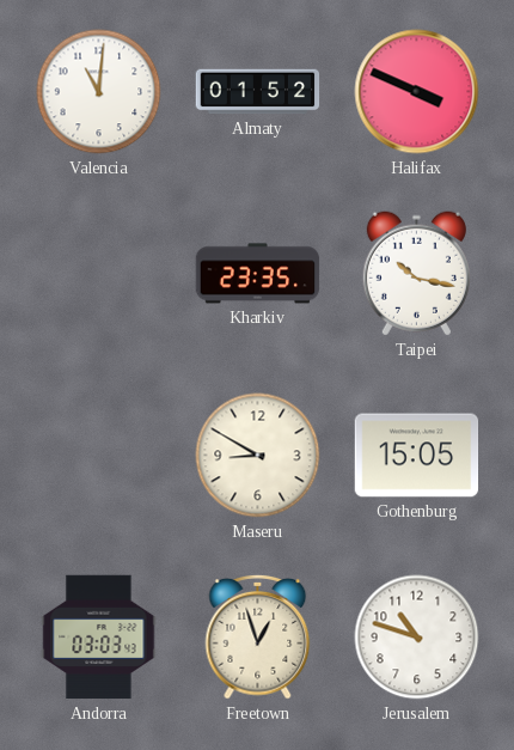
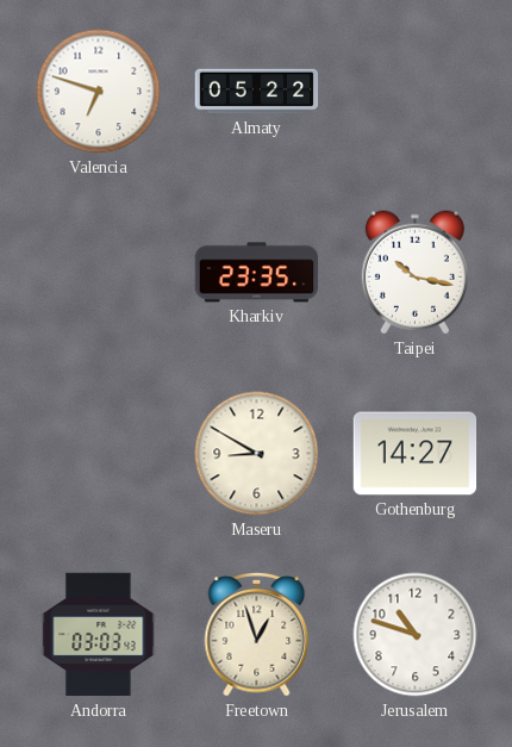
Valencia: 11:01 -> 6:48
Almaty: 01:52 -> 05:22
Halifax: 3:49 -> none
Gothenburg: 15:05 -> 14:27
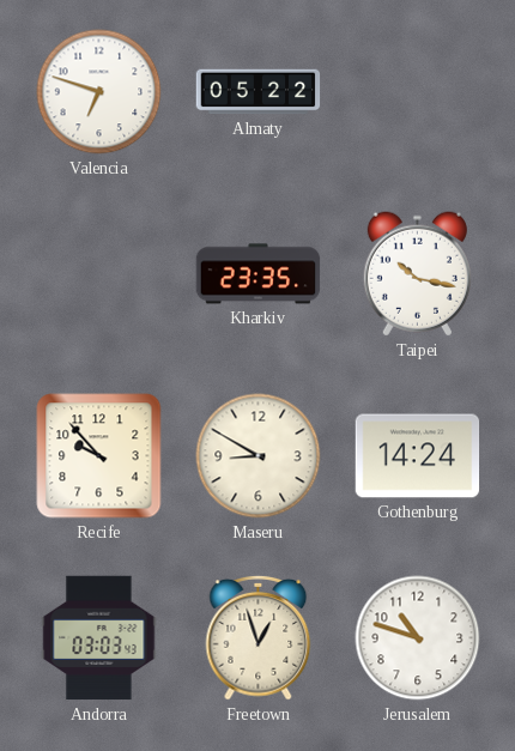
Recife: none -> 9:53
Gothenburg: 14:27 -> 14:24
